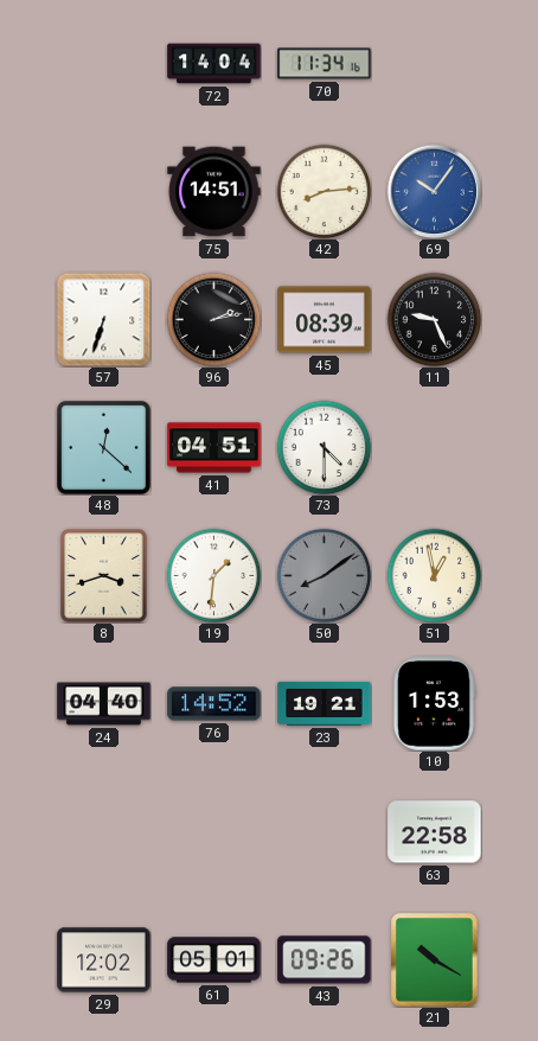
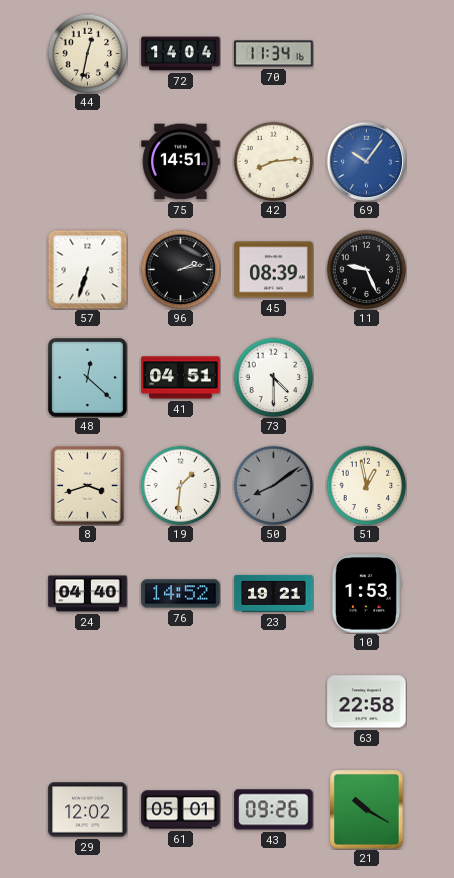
44: none -> 12:32
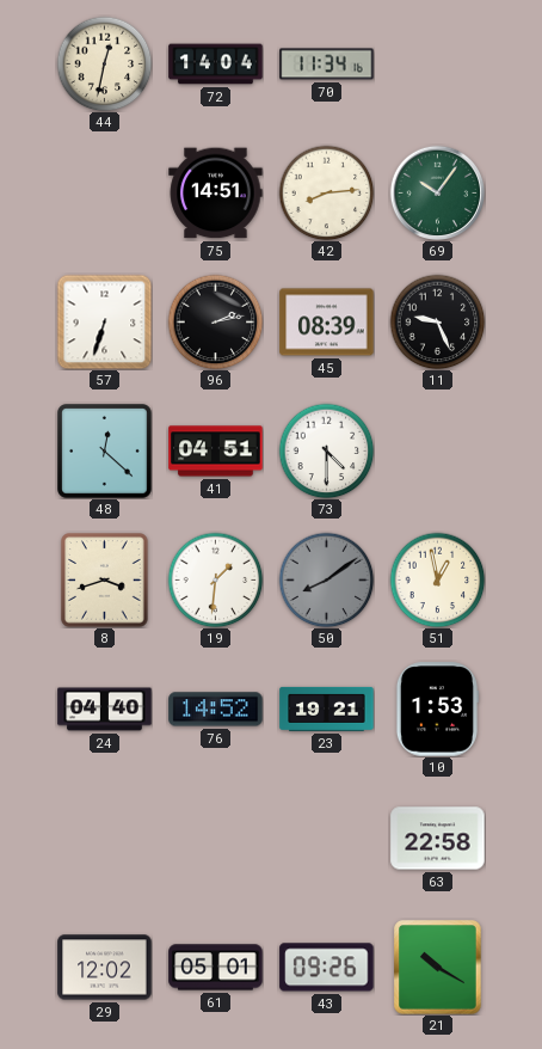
69 dial: blue -> green
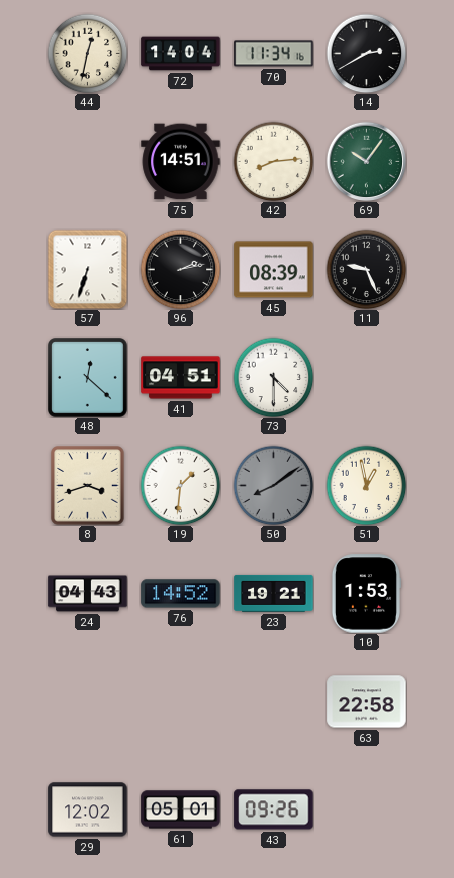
14: none -> 2:40
24: 04:40 -> 04:43
21: 10:20 -> none
